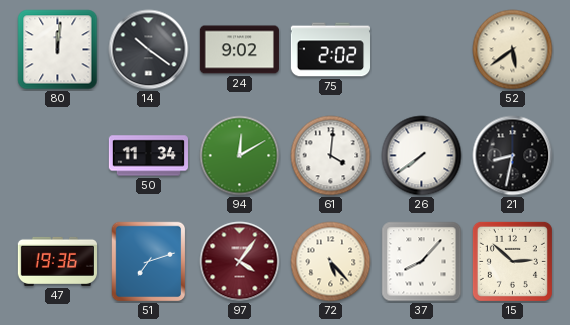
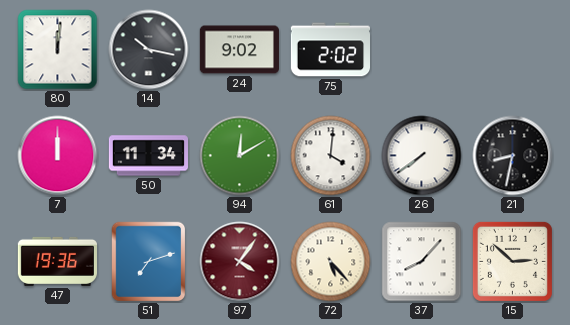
14: 10:21 -> 10:17
52: 5:39 -> none
7: none -> 12:00
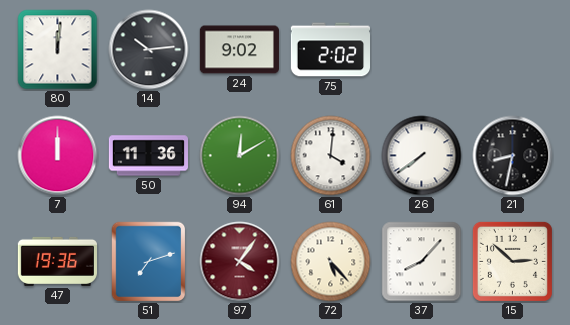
14: 10:17 -> 10:14
50: 11:34 -> 11:36
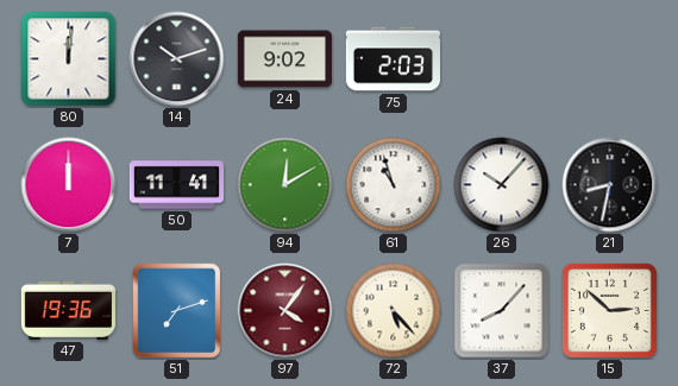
14: 10:14 -> 10:12
75: 2:02 -> 2:03
50: 11:36 -> 11:41
61: 4:01 -> 10:57
26: 7:39 -> 10:07
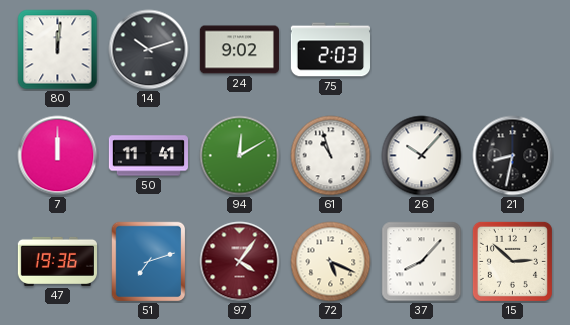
72: 5:23 -> 5:19
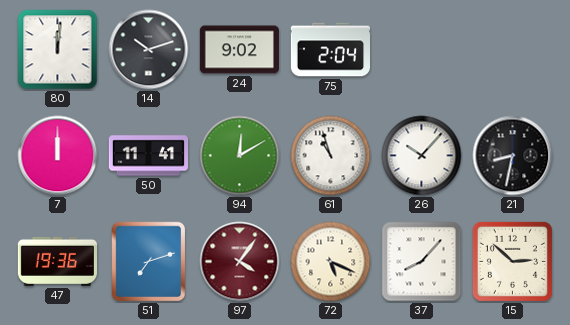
75: 2:03 -> 2:04
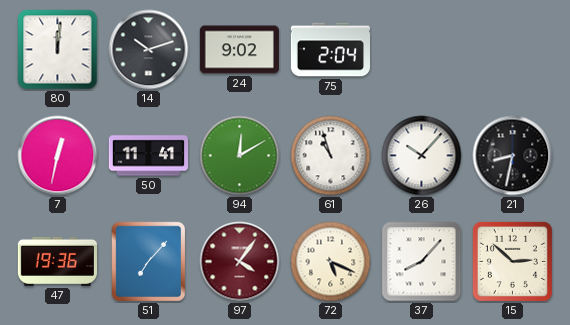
7: 12:00 -> 12:32
51: 7:12 -> 7:07
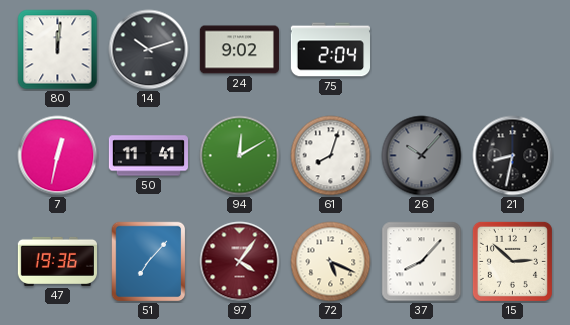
61: 10:57 -> 8:03
26 dial: white -> grey
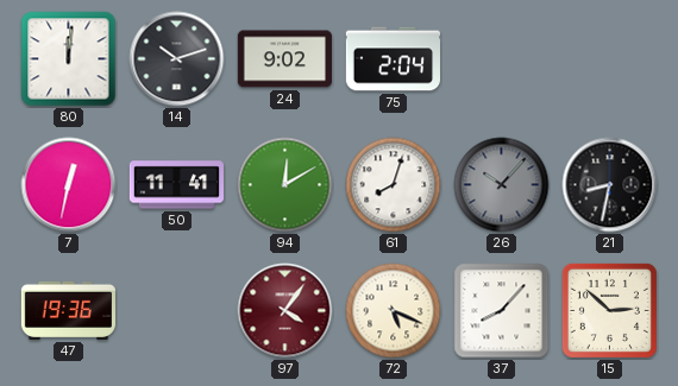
51: 7:07 -> none
